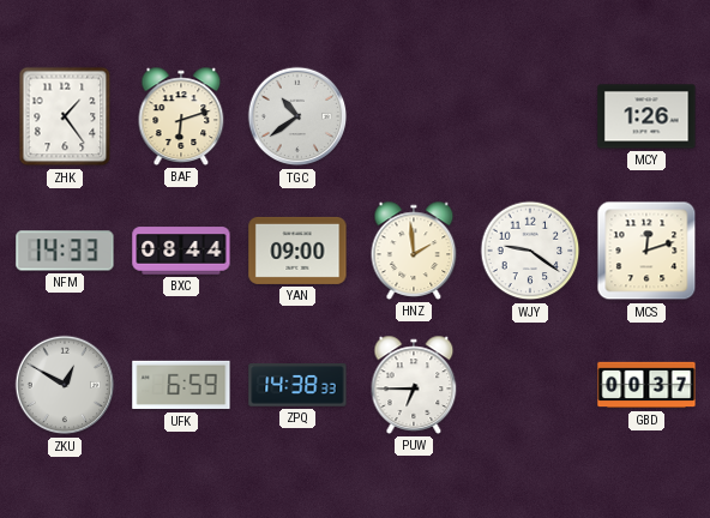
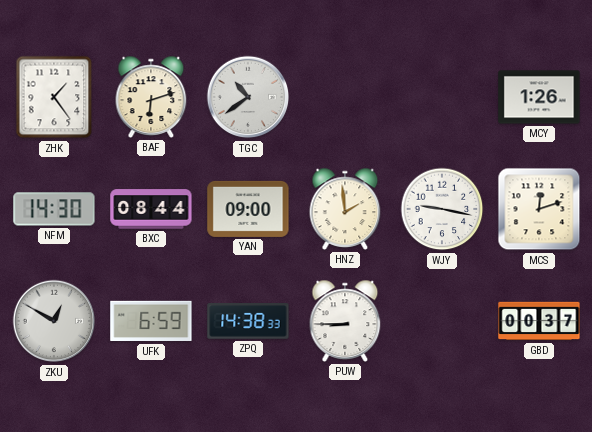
NFM: 14:33 -> 14:30
WJY: 9:21 -> 9:17
PUW: 6:45 -> 8:45
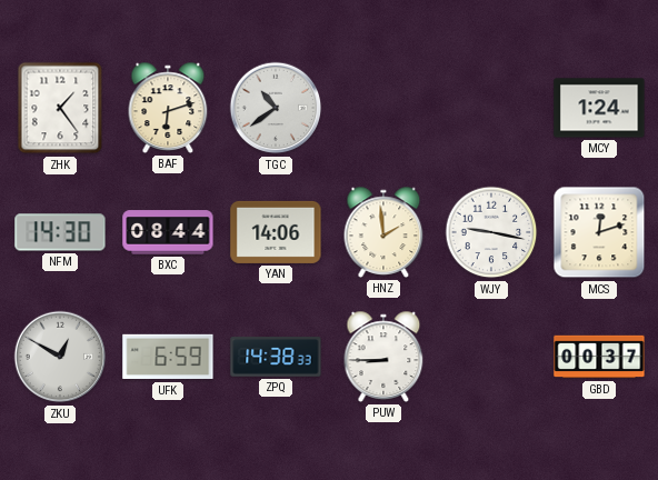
MCY: 1:26 -> 1:24
YAN: 09:00 -> 14:06
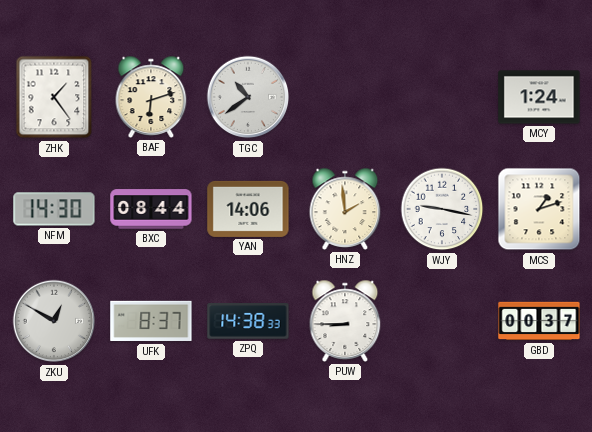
MCS: 12:12 -> 1:12
UFK: 6:59 -> 8:37
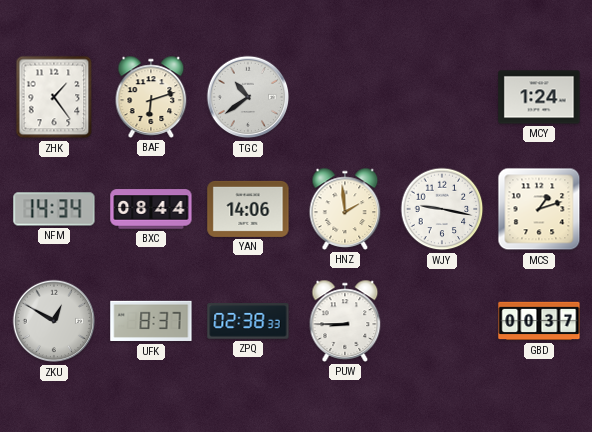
NFM: 14:30 -> 14:34
ZPQ: 14:38 -> 02:38
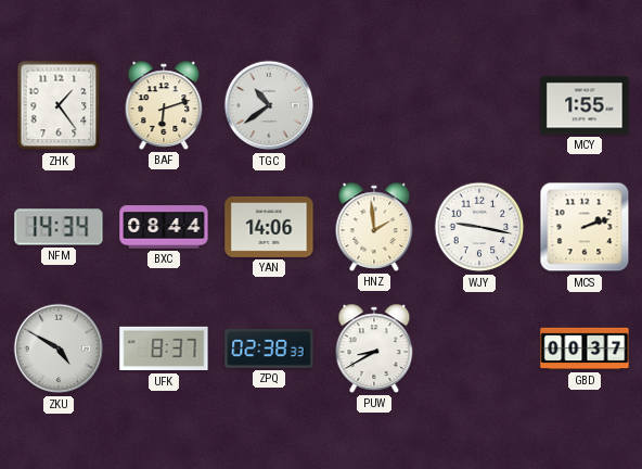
MCY: 1:24 -> 1:55
MCS: 1:12 -> 2:12
ZKU: 12:50 -> 4:50
PUW: 8:45 -> 8:40
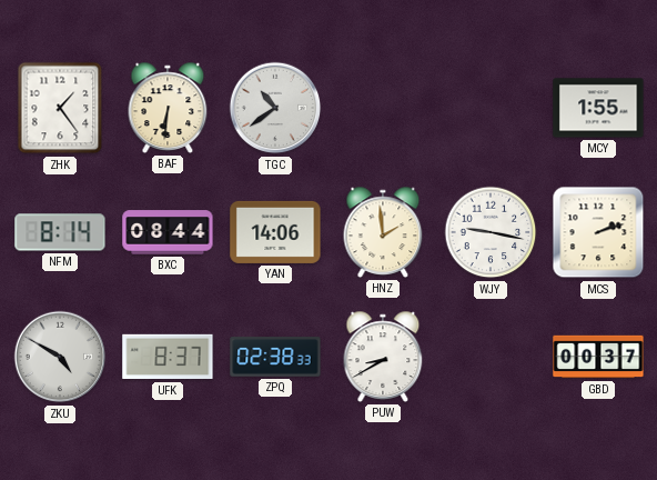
BAF: 6:12 -> 6:31
NFM: 14:34 -> 8:14
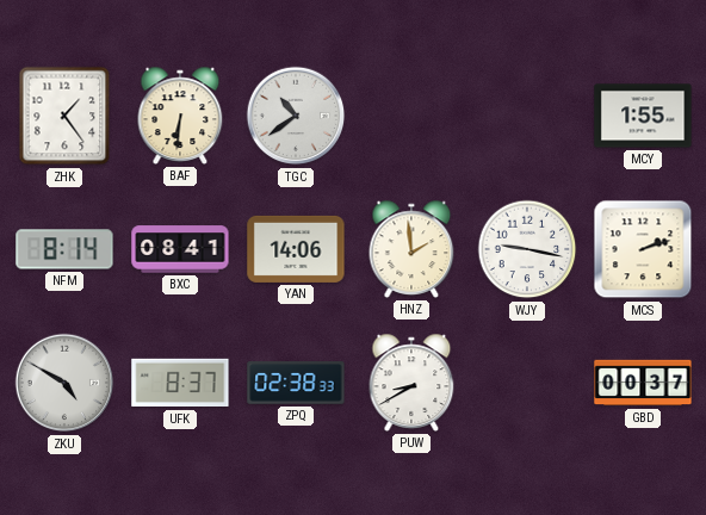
BXC: 08:44 -> 08:41
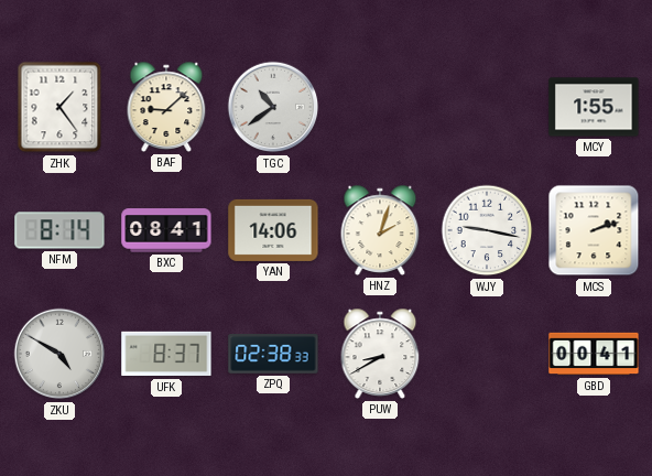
BAF: 6:31 -> 9:08
HNZ: 1:59 -> 2:03
GBD: 00:37 -> 00:41
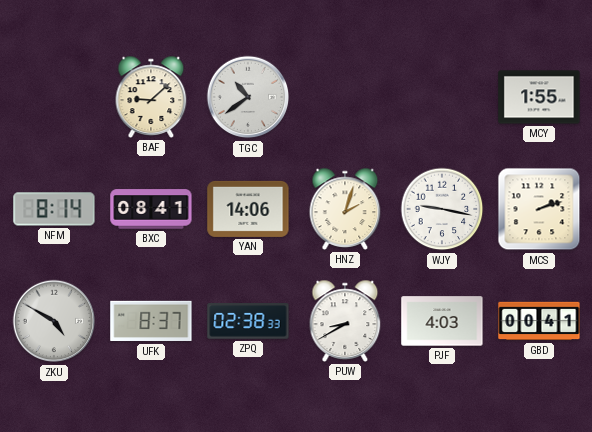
ZHK: 1:24 -> none
PJF: none -> 4:03
